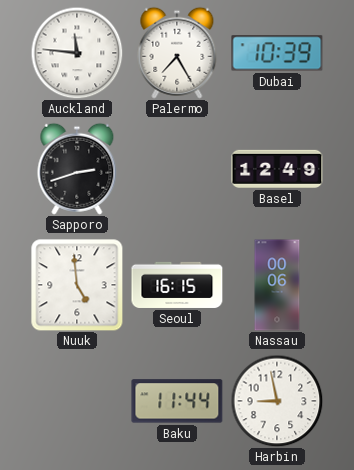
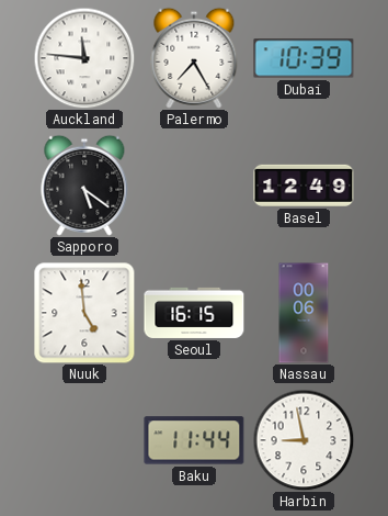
Sapporo: 2:42 -> 5:21
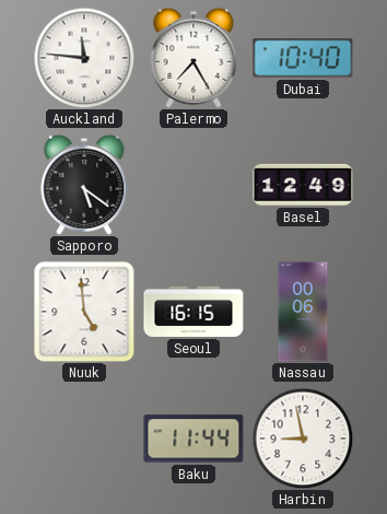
Dubai: 10:39 -> 10:40
